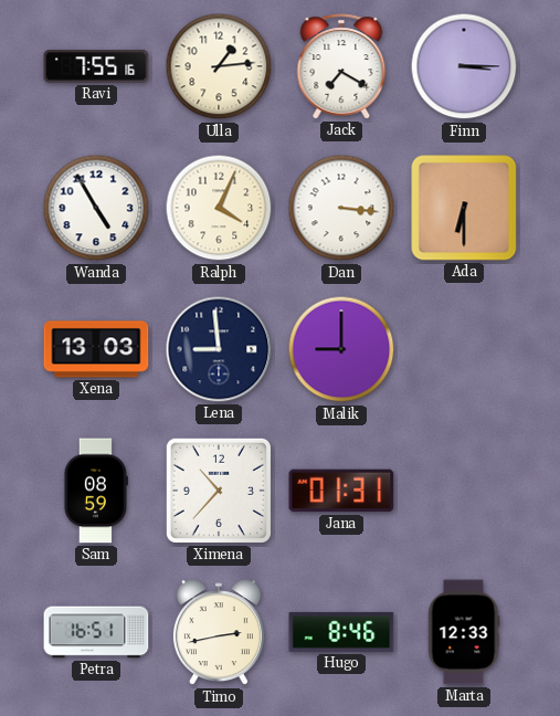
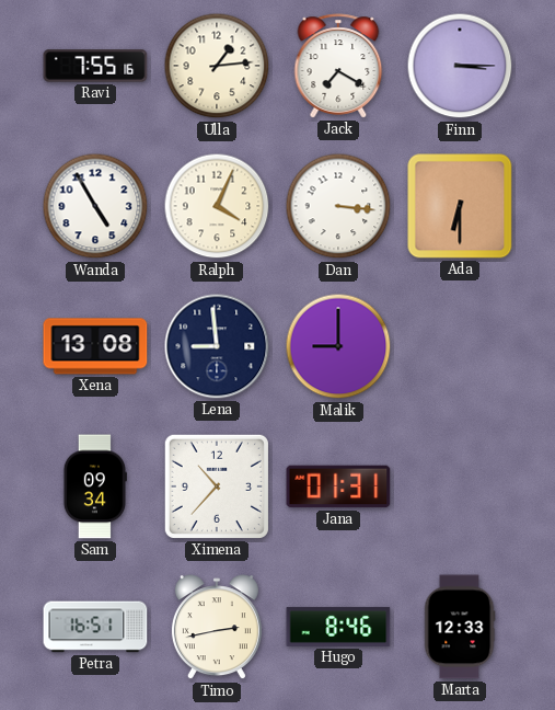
Xena: 13:03 -> 13:08
Sam: 08:59 -> 09:34
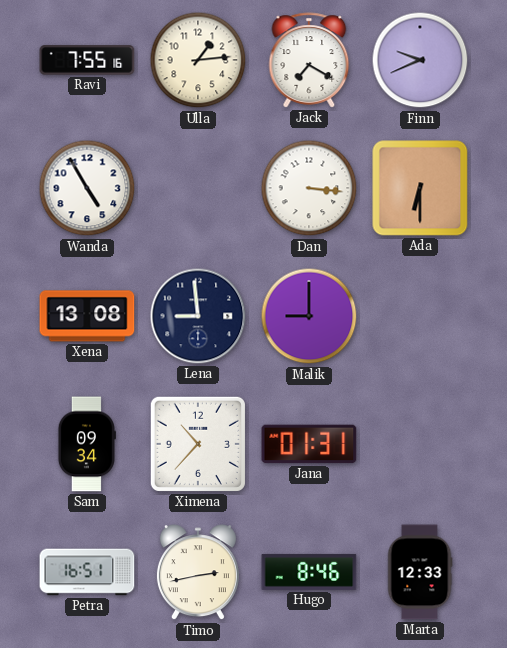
Finn: 3:15 -> 9:41
Ralph: 4:04 -> none
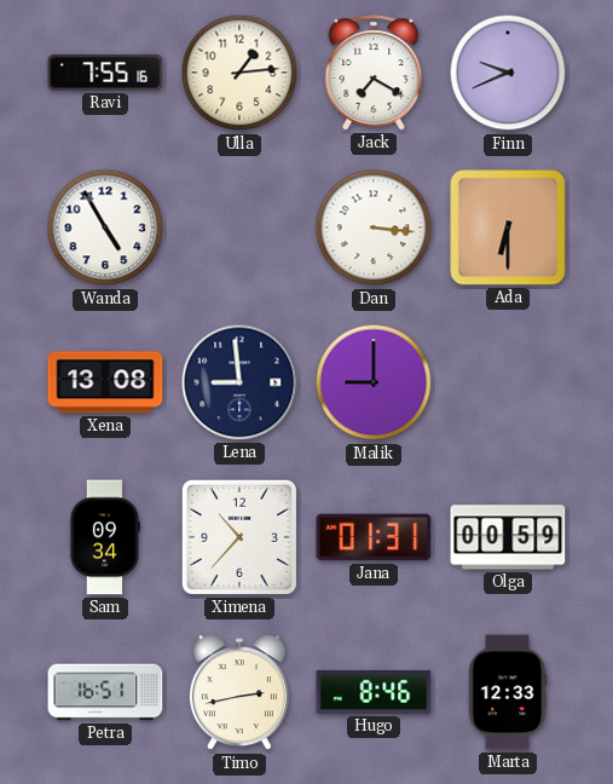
Olga: none -> 00:59
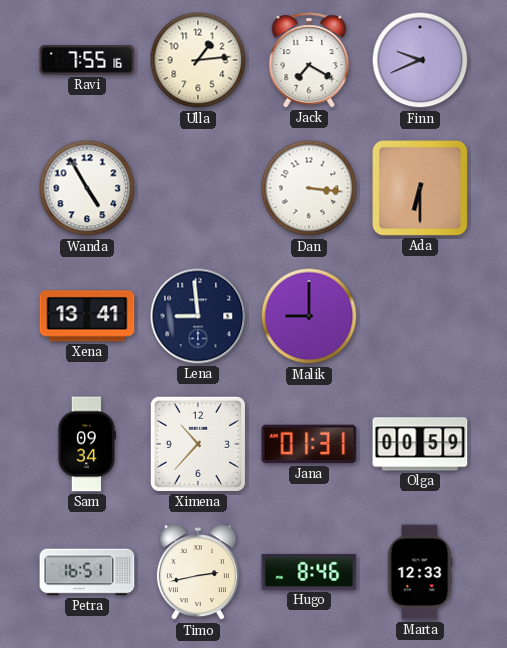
Xena: 13:08 -> 13:41
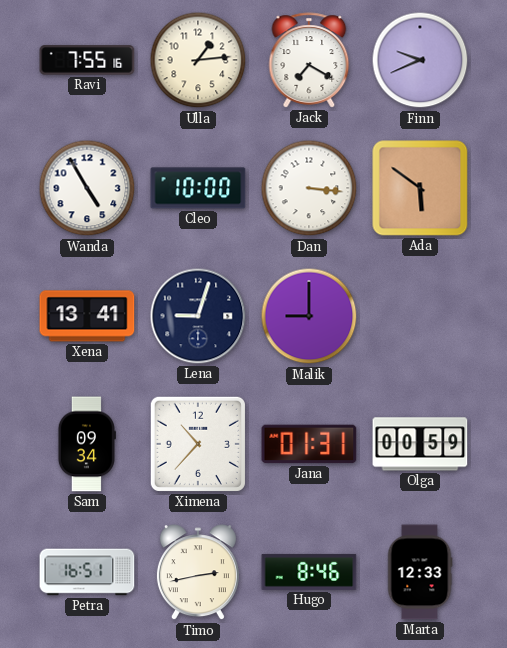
Cleo: none -> 10:00
Ada: 6:30 -> 5:51
Lena: 8:59 -> 9:03
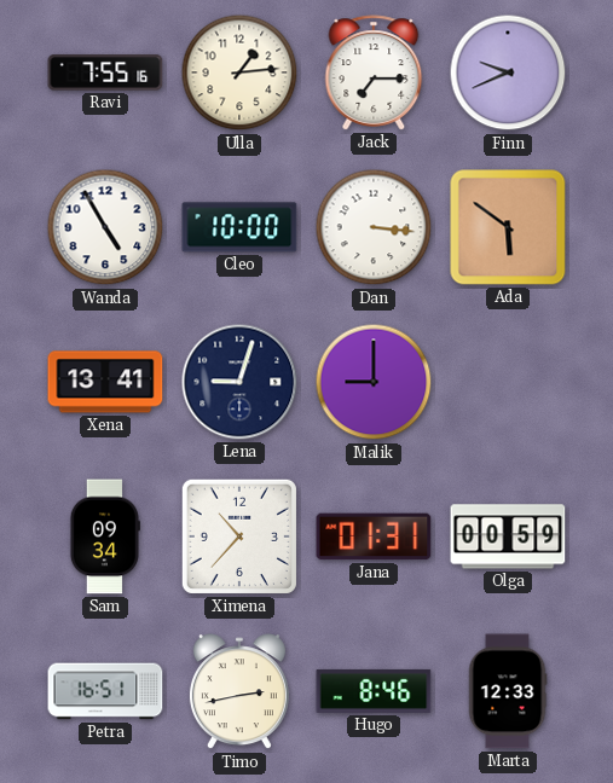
Jack: 7:20 -> 7:15
